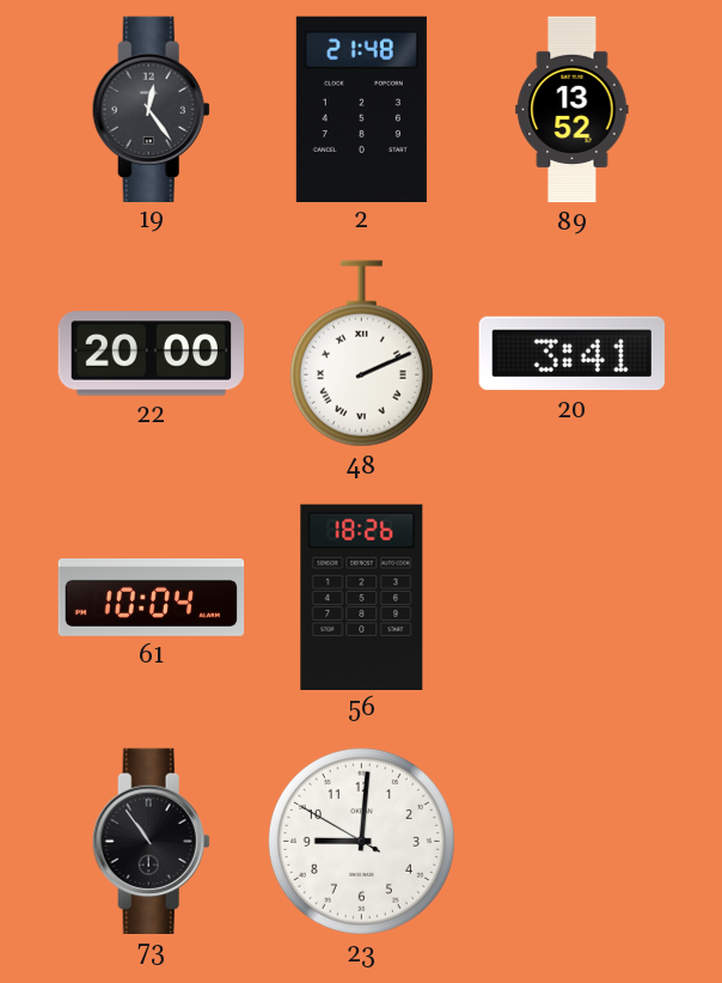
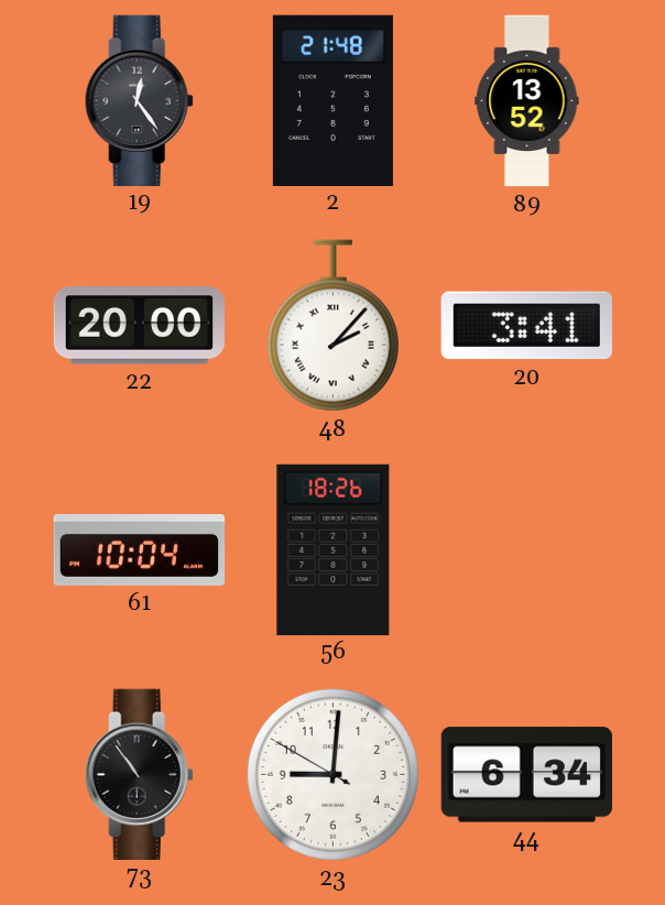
48: 2:11 -> 2:07
44: none -> 6:34
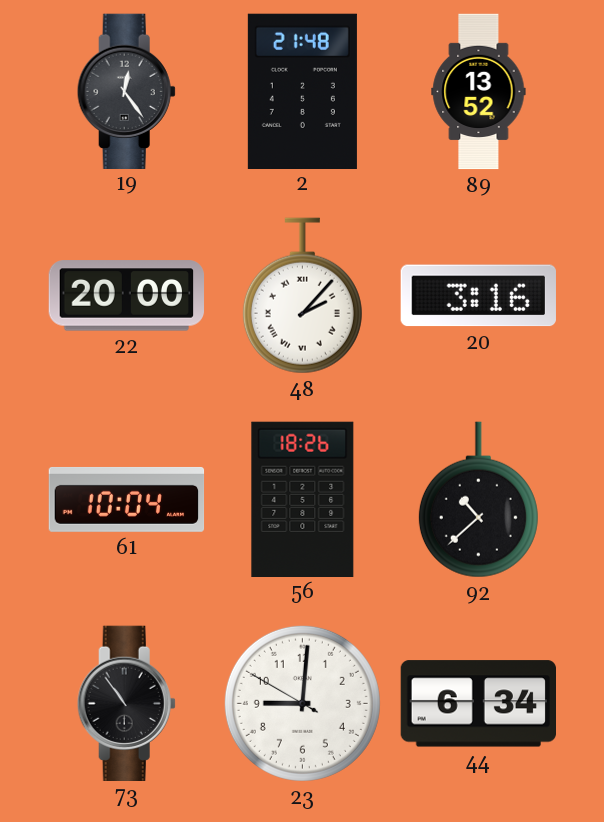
20: 3:41 -> 3:16
92: none -> 10:38
